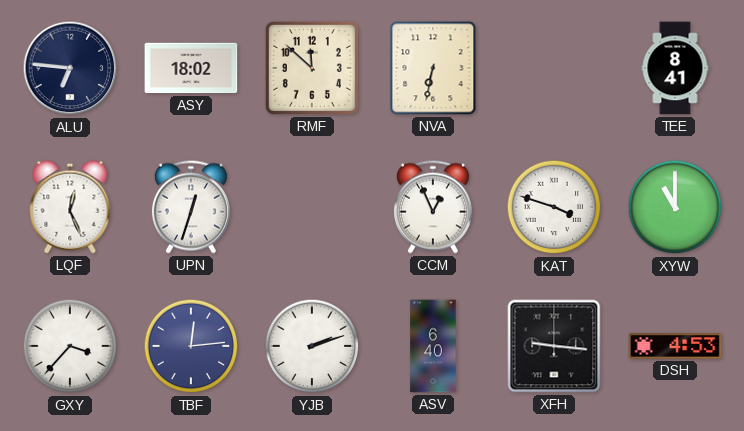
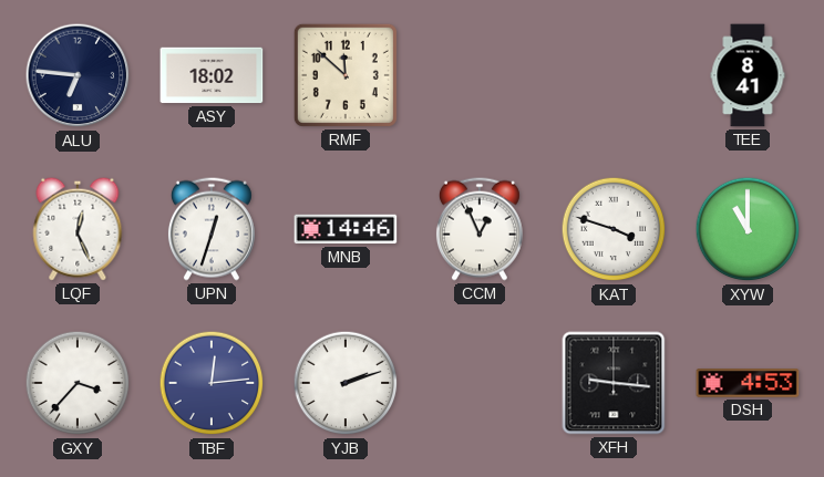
NVA: 6:32 -> none
MNB: none -> 14:46
ASV: 6:40 -> none
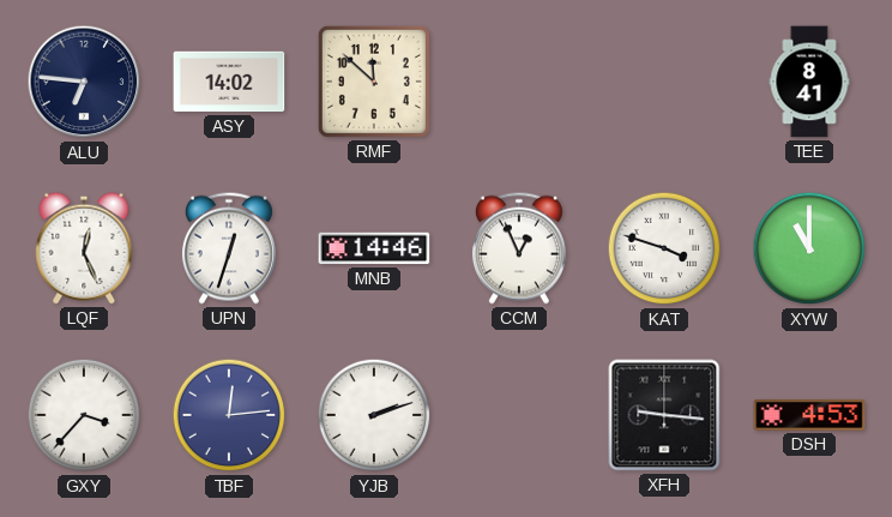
ASY: 18:02 -> 14:02
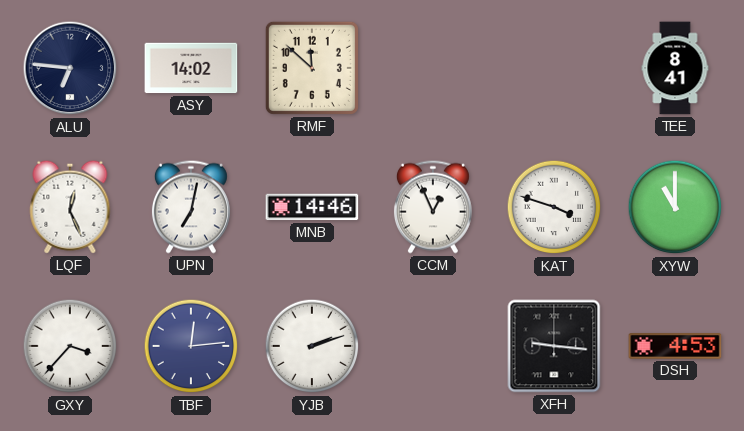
UPN: 12:33 -> 7:02
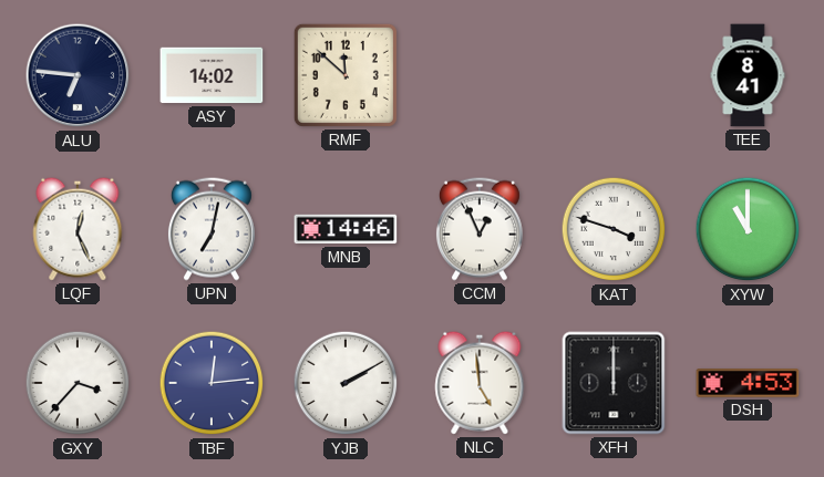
YJB: 2:12 -> 2:10
NLC: none -> 4:59
XFH: 9:16 -> 12:00
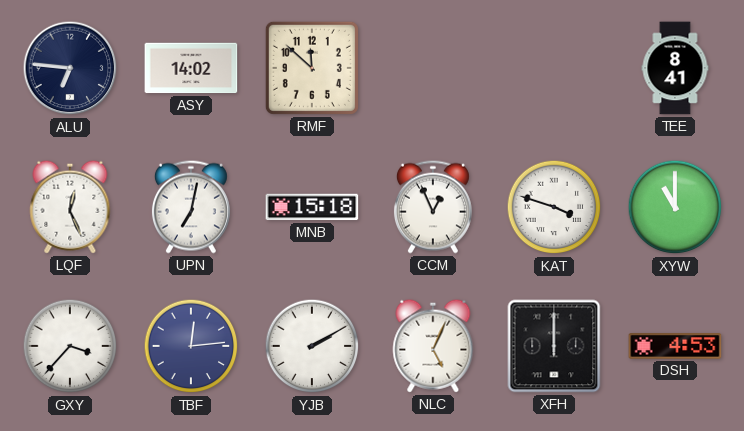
MNB: 14:46 -> 15:18
NLC: 4:59 -> 5:04
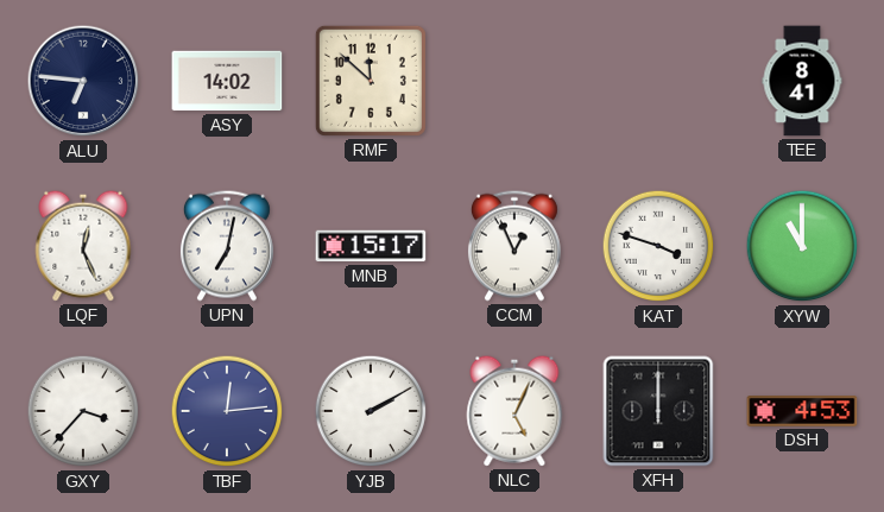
MNB: 15:18 -> 15:17
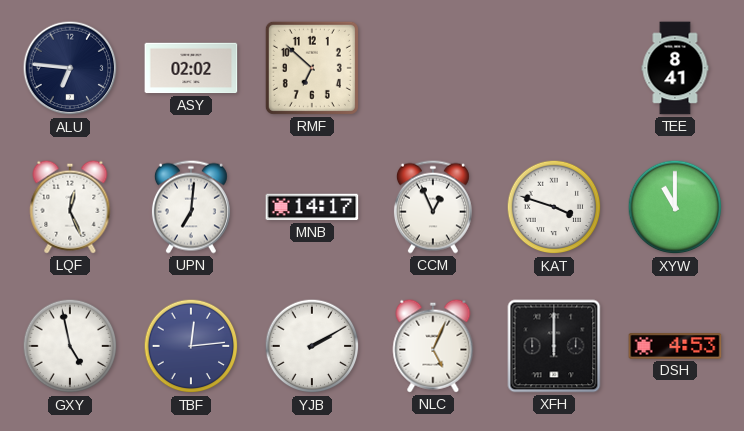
ASY: 14:02 -> 02:02
RMF: 11:52 -> 6:52
UPN: 7:02 -> 7:01
MNB: 15:17 -> 14:17
GXY: 3:37 -> 4:58
